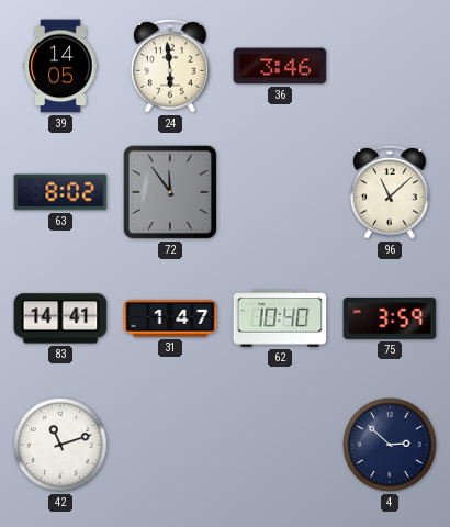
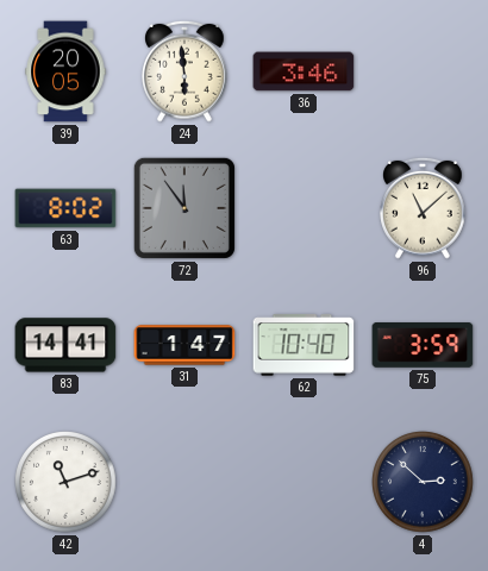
39: 14:05 -> 20:05
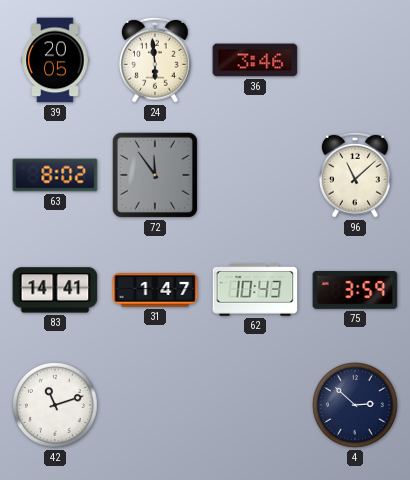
62: 10:40 -> 10:43
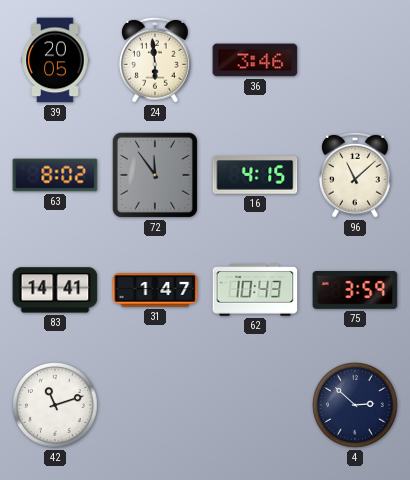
16: none -> 4:15
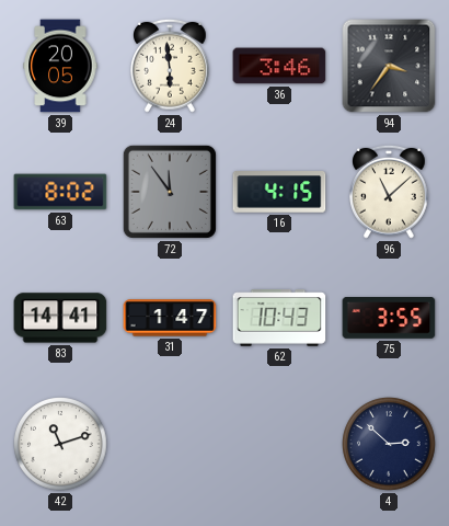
94: none -> 3:36
75: 3:59 -> 3:55
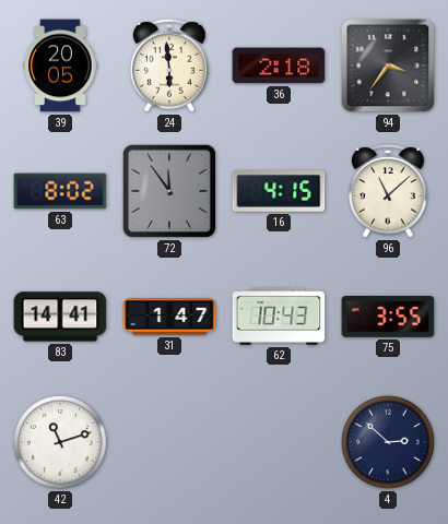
36: 3:46 -> 2:18
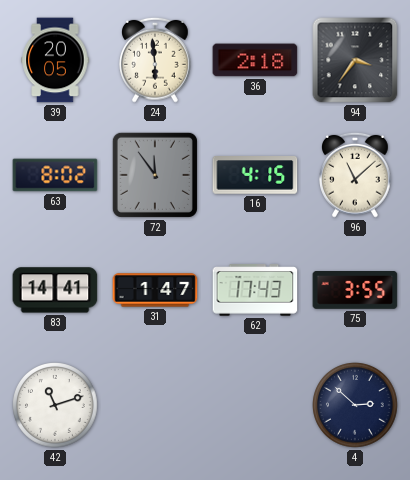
62: 10:43 -> 17:43
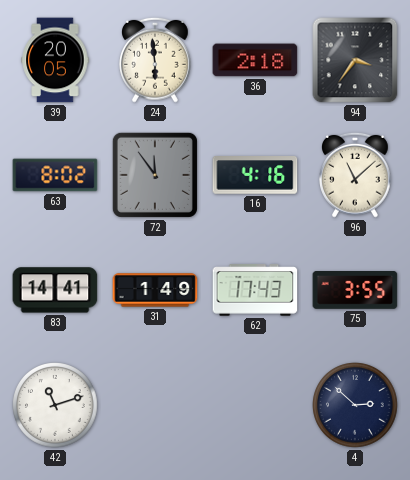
16: 4:15 -> 4:16
31: 1:47 -> 1:49
